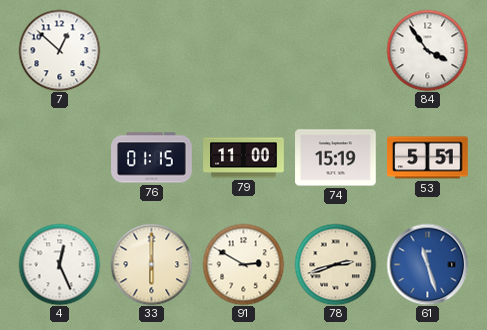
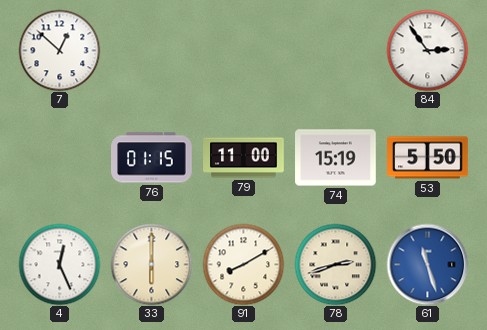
84: 3:54 -> 2:54
53: 5:51 -> 5:50
91: 2:50 -> 8:10
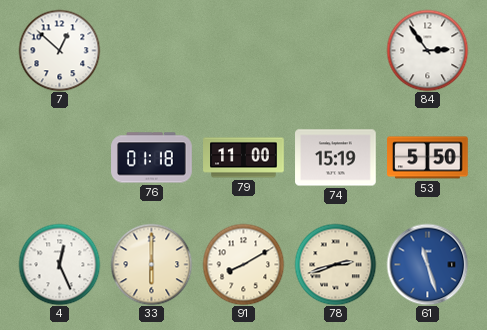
76: 01:15 -> 01:18
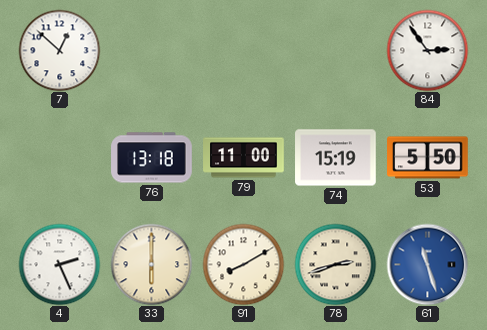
76: 01:18 -> 13:18
4: 12:26 -> 2:26
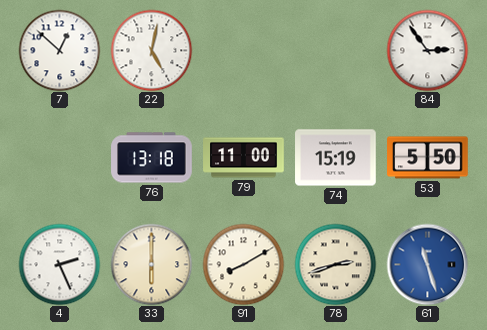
22: none -> 5:02
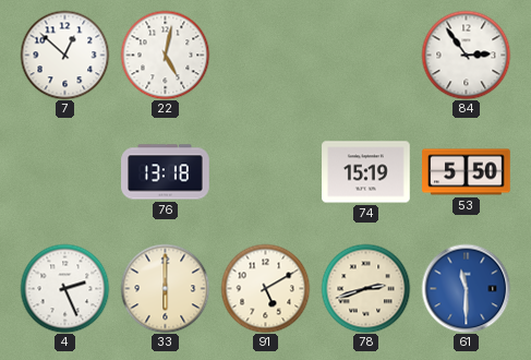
79: 11:00 -> none
91: 8:10 -> 5:10
61: 11:27 -> 11:30
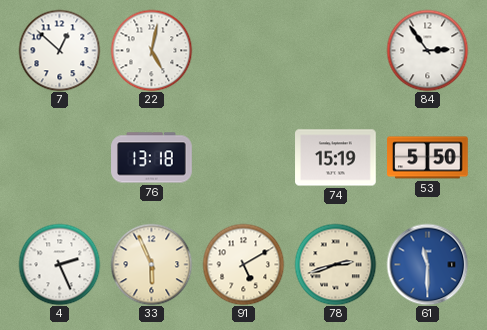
33: 6:00 -> 5:56
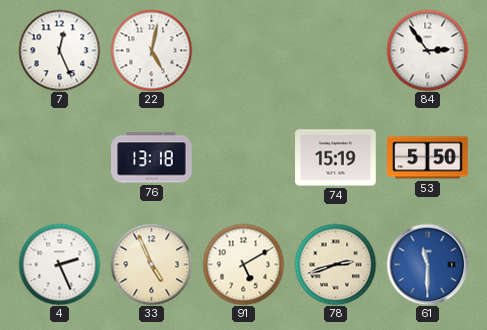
7: 12:52 -> 12:26
33: 5:56 -> 4:56
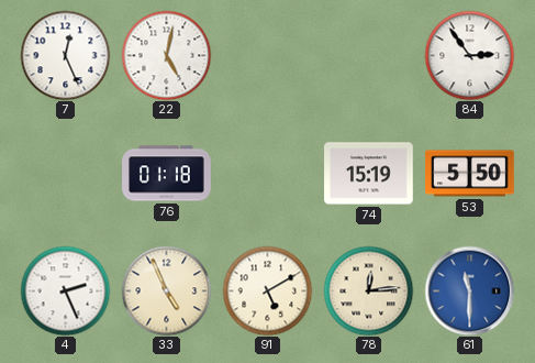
76: 13:18 -> 01:18
78: 2:42 -> 12:14
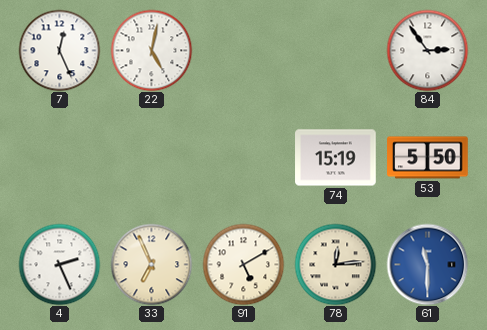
76: 01:18 -> none
33: 4:56 -> 6:56
